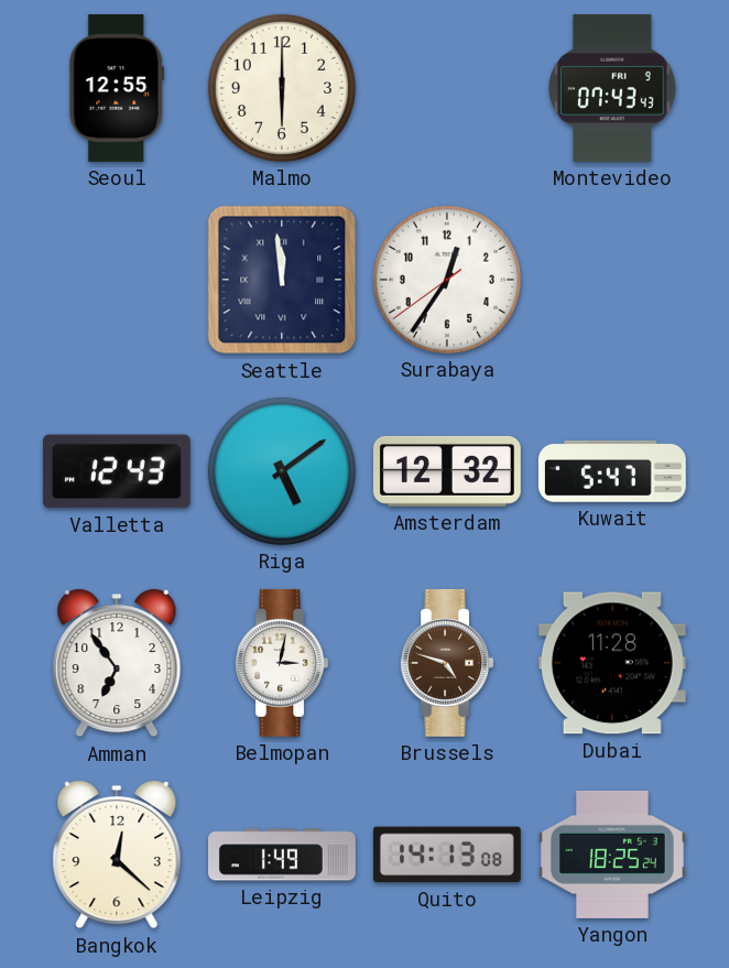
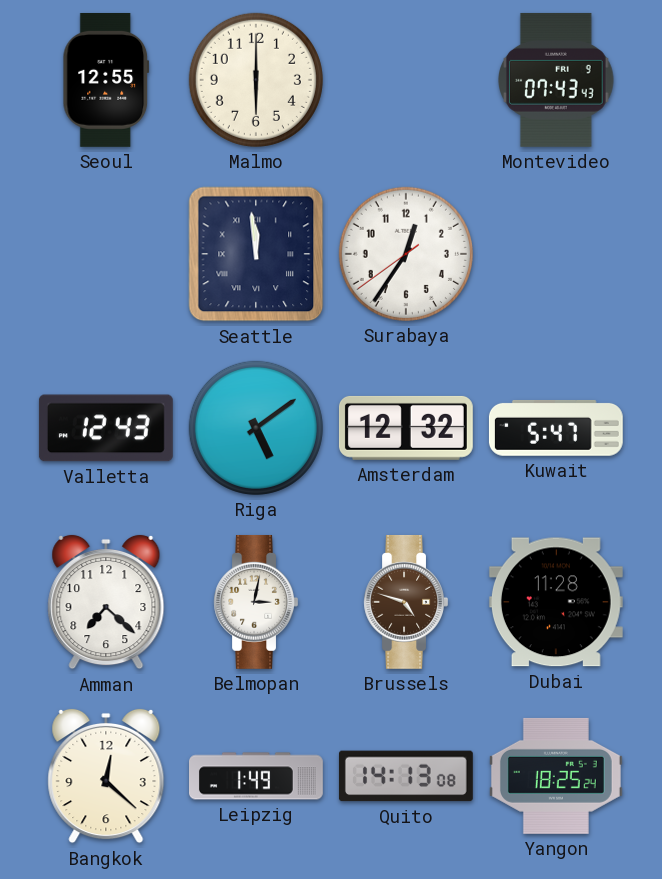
Amman: 6:54 -> 7:22
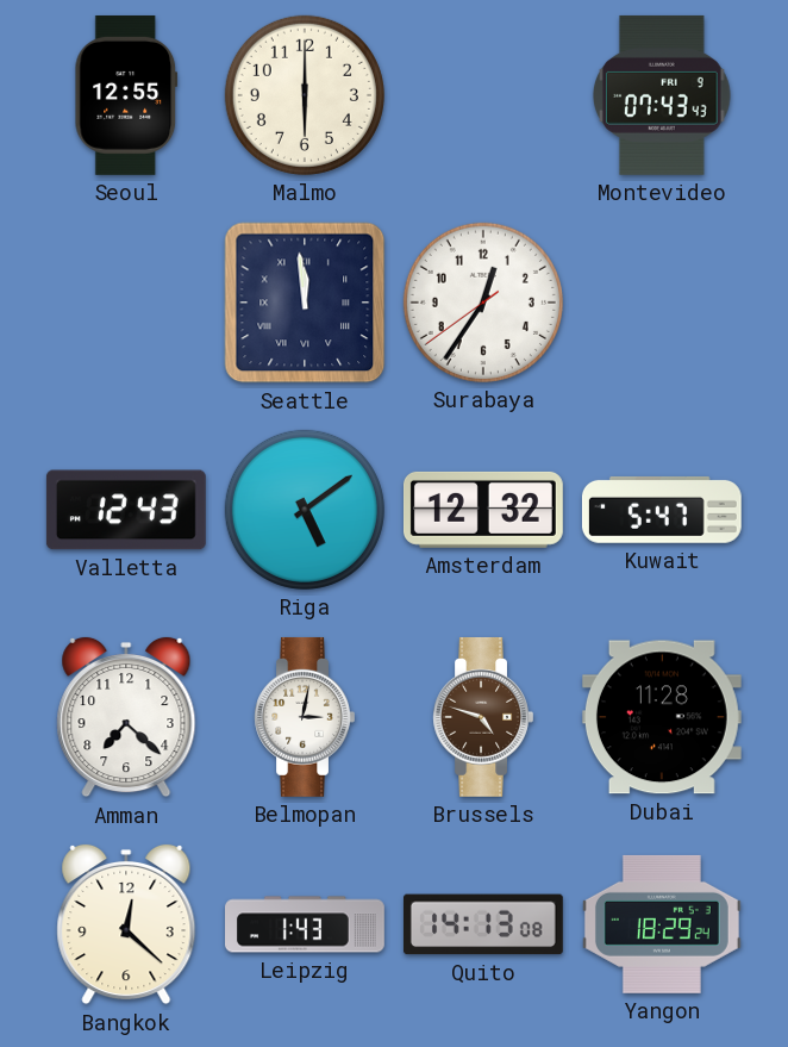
Leipzig: 1:49 -> 1:43
Yangon: 18:25 -> 18:29
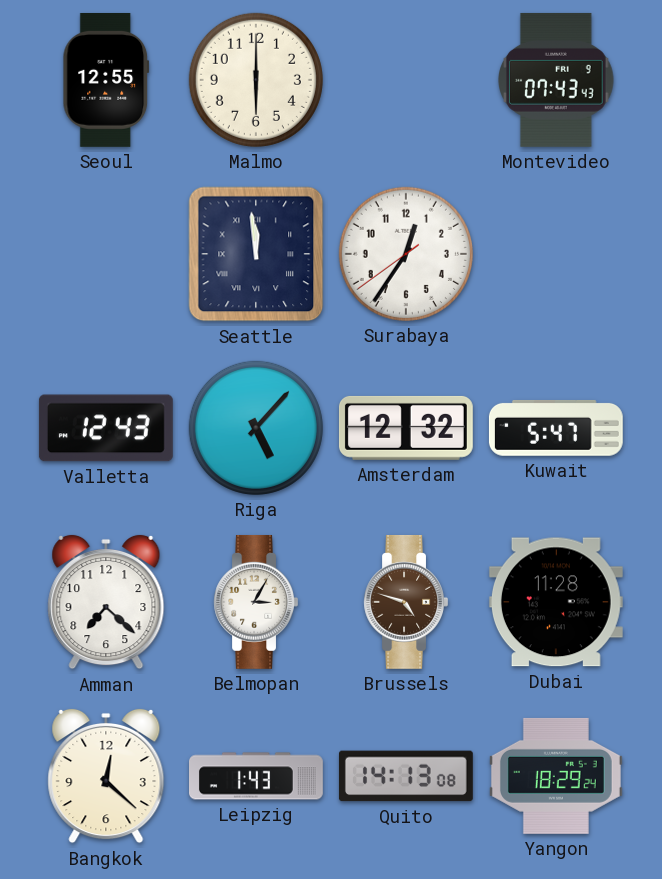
Riga: 5:09 -> 5:07
Belmopan: 3:02 -> 3:05
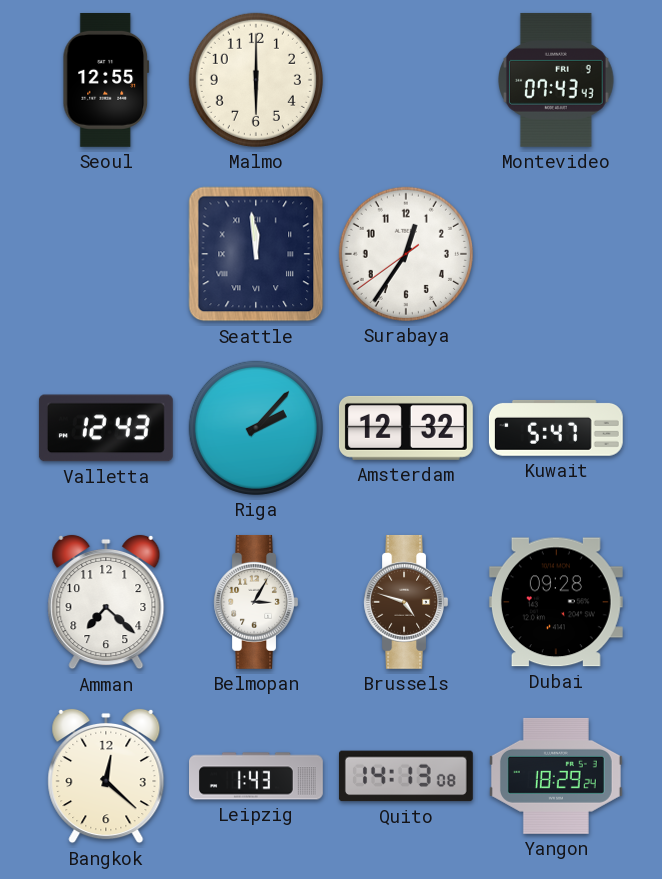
Riga: 5:07 -> 2:07
Dubai: 11:28 -> 09:28
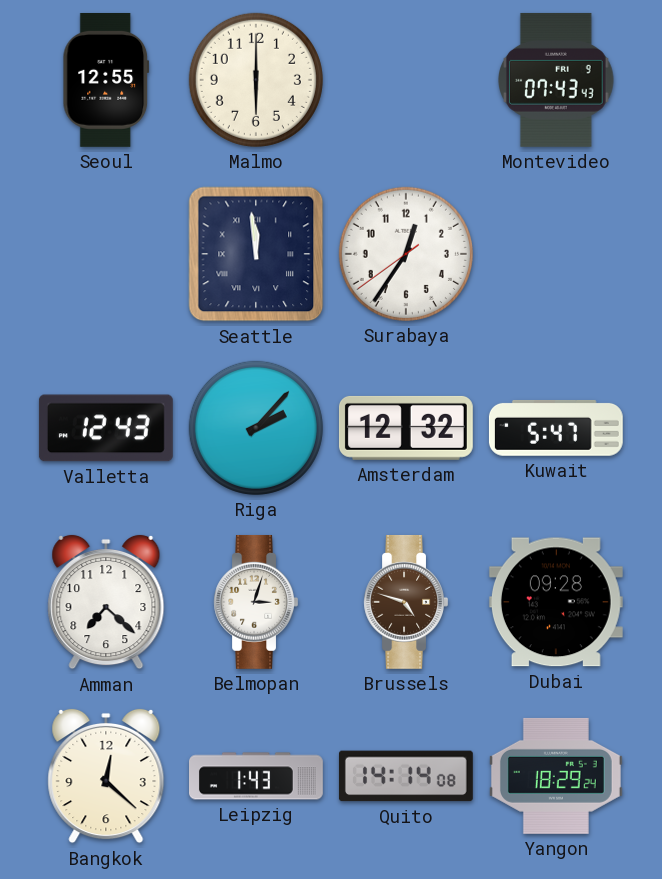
Belmopan: 3:05 -> 3:03
Quito: 14:13 -> 14:14
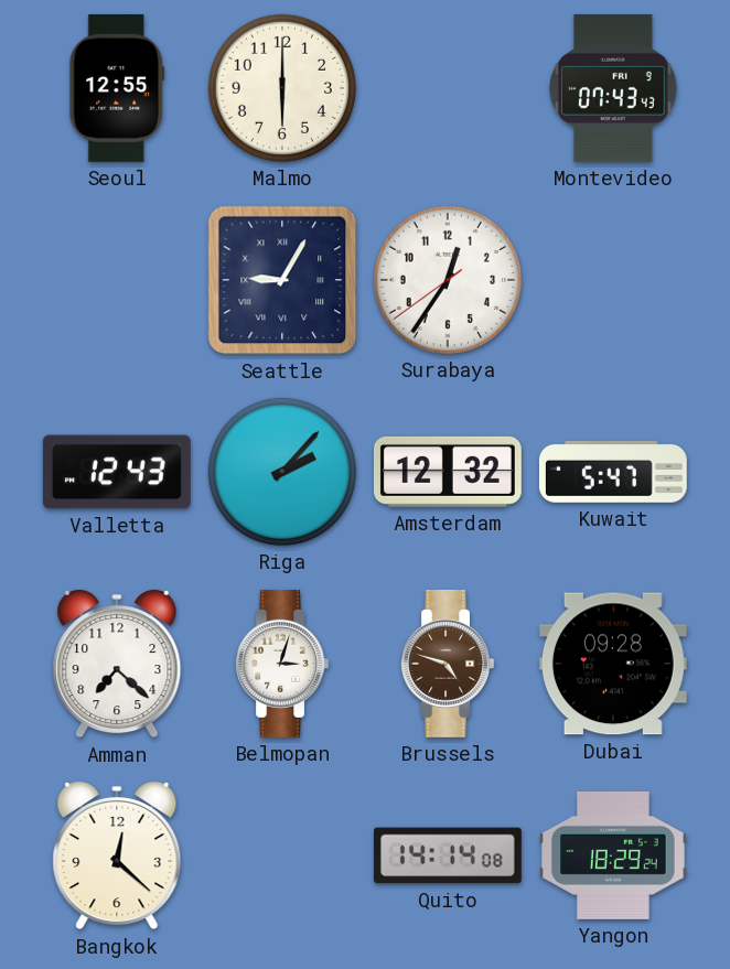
Seattle: 11:59 -> 9:05
Leipzig: 1:43 -> none
